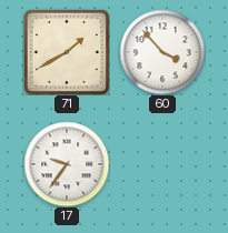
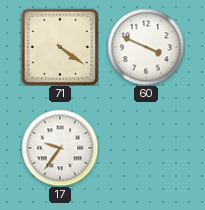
71: 1:40 -> 4:21
60: 3:53 -> 3:49
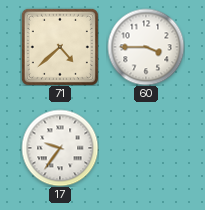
71: 4:21 -> 4:38
60: 3:49 -> 3:45
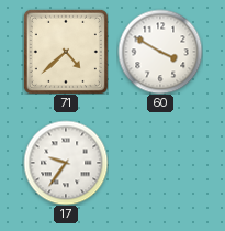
60: 3:45 -> 3:50
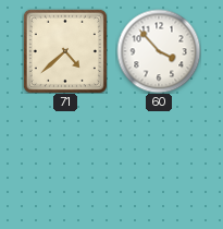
60: 3:50 -> 3:53
17: 9:36 -> none
